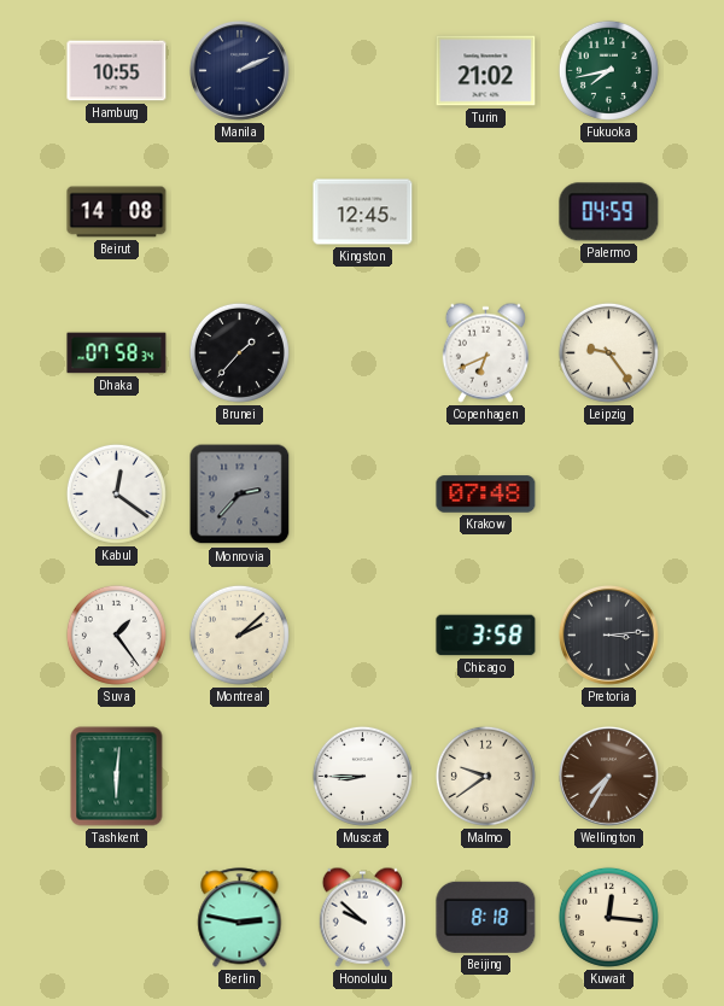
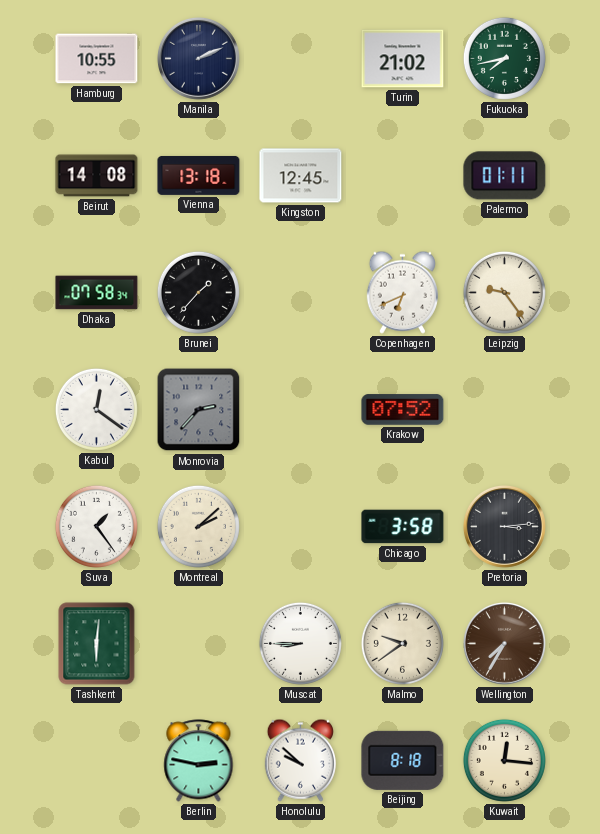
Vienna: none -> 13:18
Palermo: 04:59 -> 01:11
Krakow: 07:48 -> 07:52
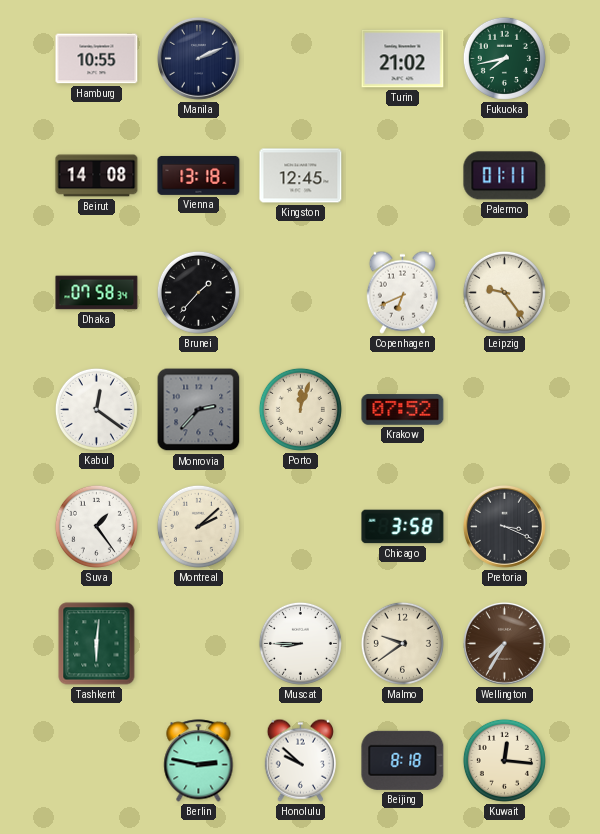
Porto: none -> 12:03
Pretoria: 3:14 -> 3:19
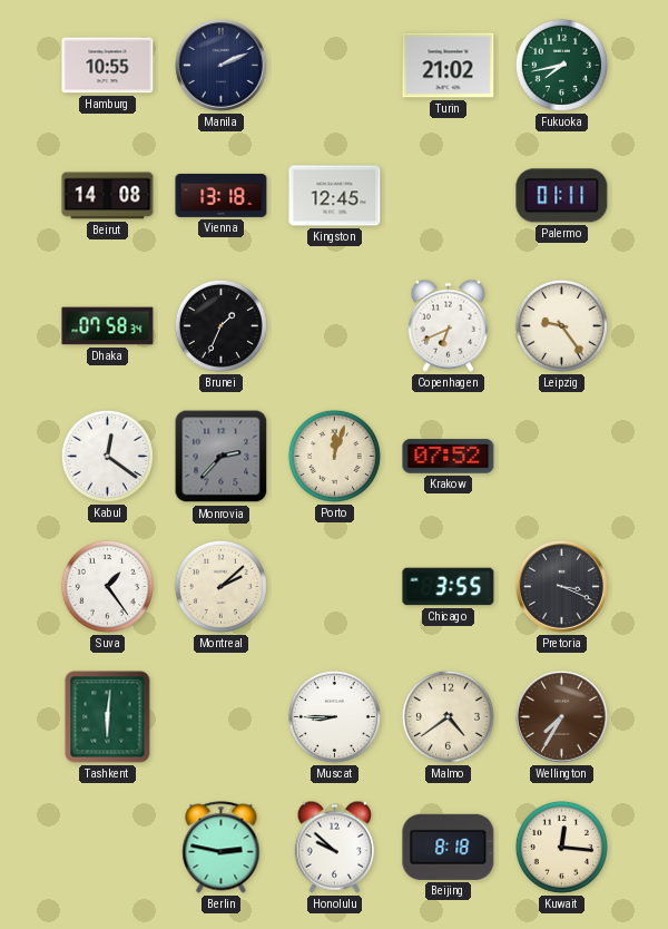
Brunei: 1:37 -> 1:34
Chicago: 3:58 -> 3:55
Malmo: 9:39 -> 4:39
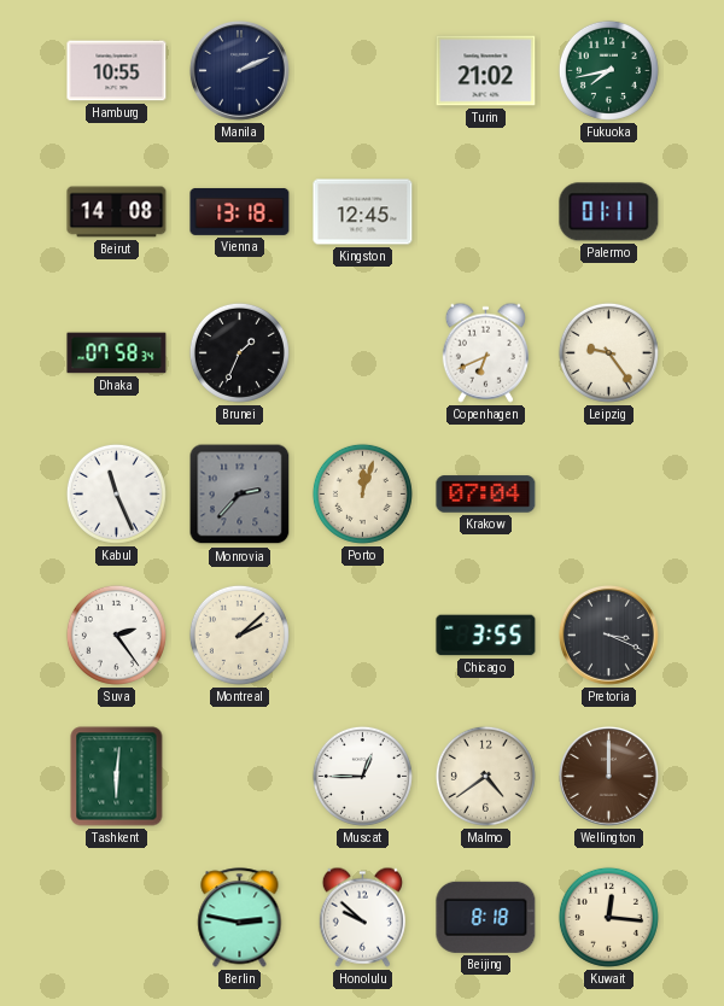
Kabul: 12:21 -> 11:26
Krakow: 07:52 -> 07:04
Suva: 1:24 -> 2:24
Muscat: 8:45 -> 12:45
Wellington: 7:35 -> 12:00
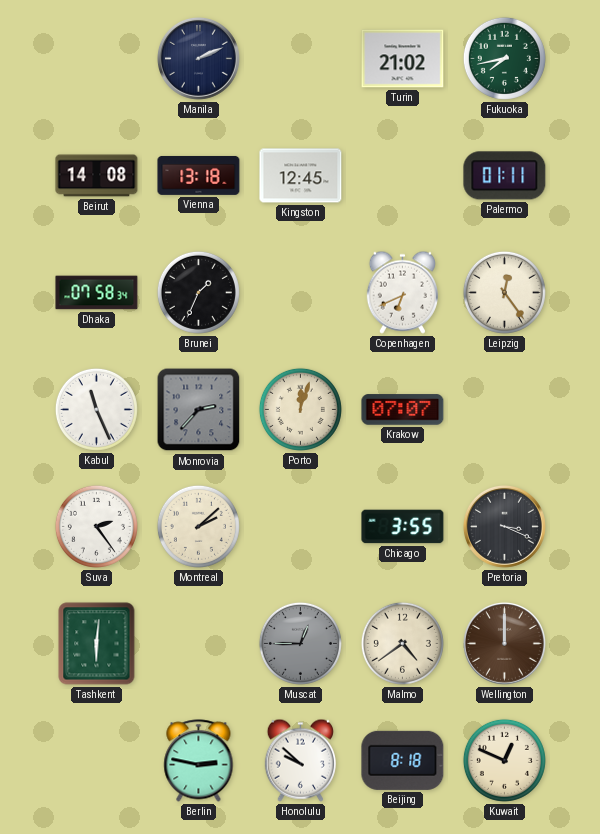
Hamburg: 10:55 -> none
Leipzig: 9:24 -> 12:24
Krakow: 07:04 -> 07:07
Muscat dial: white -> grey
Kuwait: 12:16 -> 12:49
